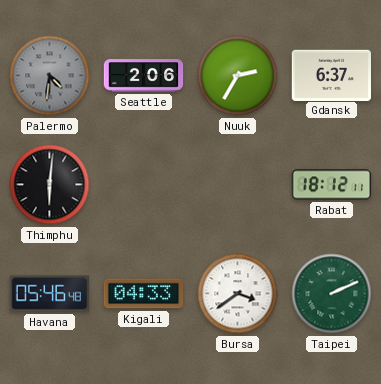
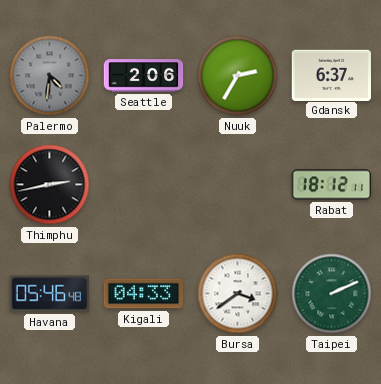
Thimphu: 6:01 -> 2:43
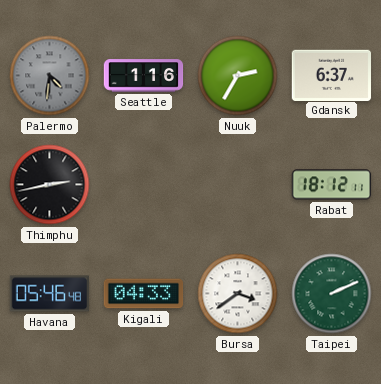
Seattle: 2:06 -> 1:16
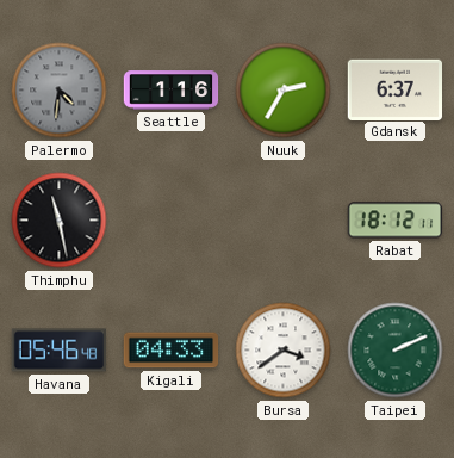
Thimphu: 2:43 -> 11:28
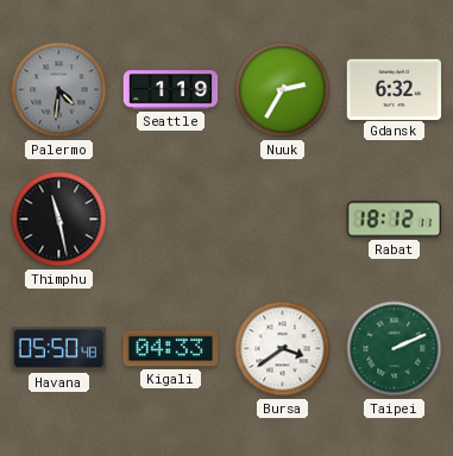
Seattle: 1:16 -> 1:19
Gdansk: 6:37 -> 6:32
Havana: 05:46 -> 05:50
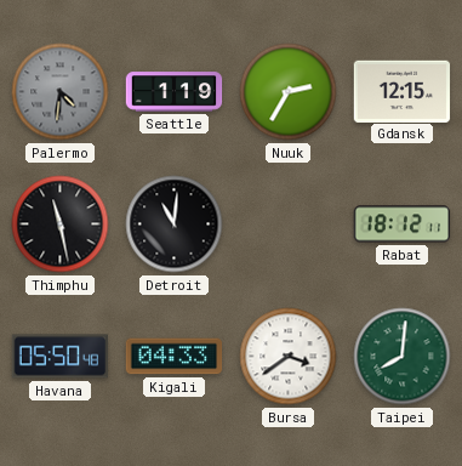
Gdansk: 6:32 -> 12:15
Detroit: none -> 11:01
Taipei: 2:11 -> 8:01
